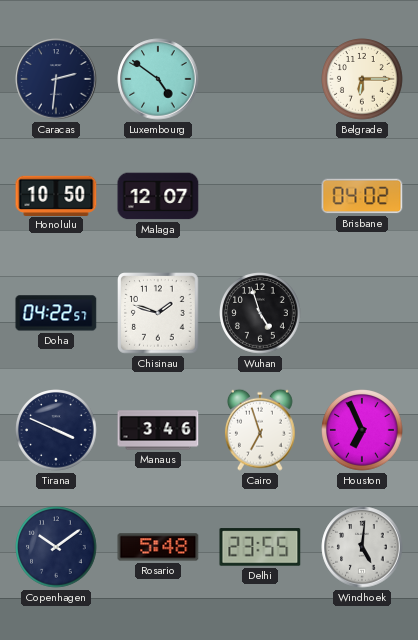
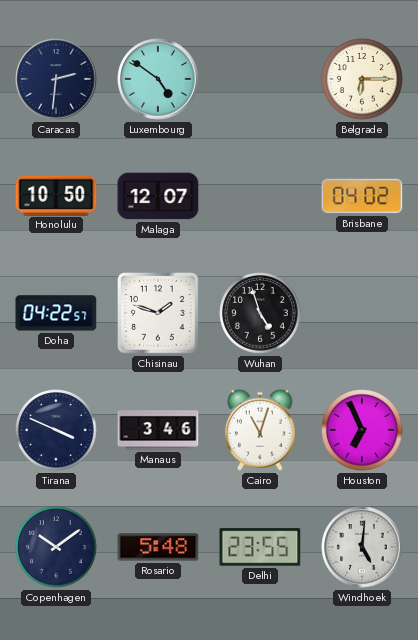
Cairo: 6:57 -> 11:03
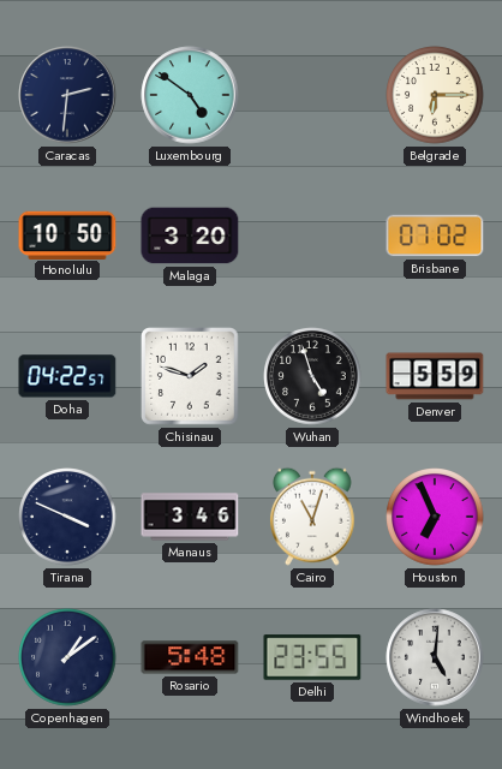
Malaga: 12:07 -> 3:20
Brisbane: 04:02 -> 07:02
Denver: none -> 5:59
Copenhagen: 10:09 -> 1:09
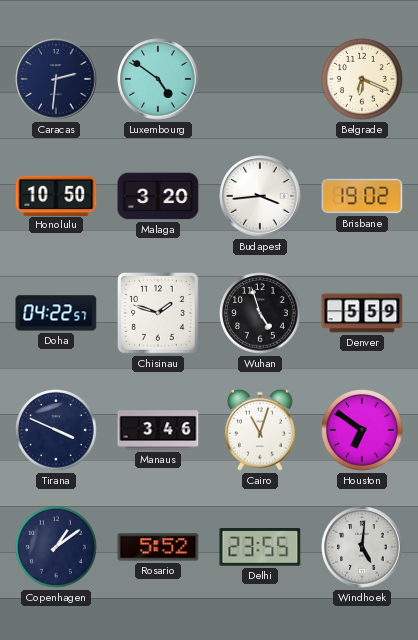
Belgrade: 6:15 -> 6:19
Budapest: none -> 3:44
Brisbane: 07:02 -> 19:02
Houston: 6:56 -> 6:51
Rosario: 5:48 -> 5:52
